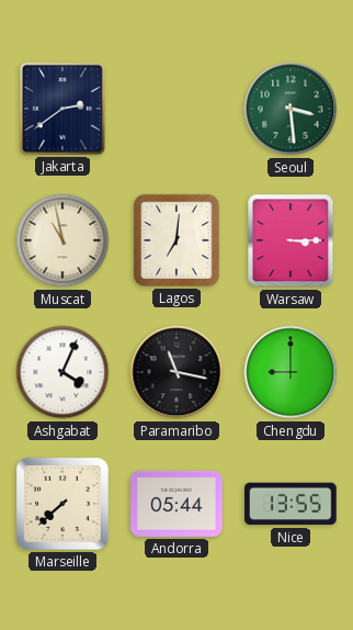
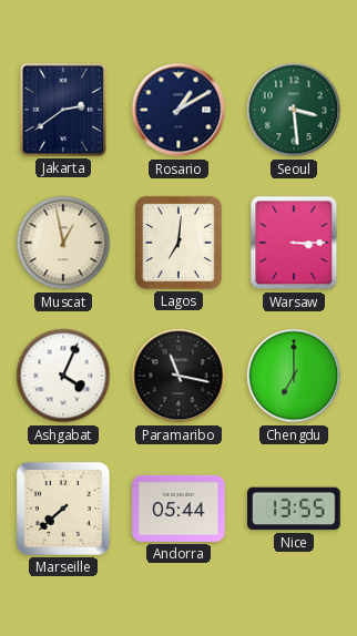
Rosario: none -> 1:10
Muscat: 10:58 -> 12:58
Chengdu: 9:00 -> 7:00
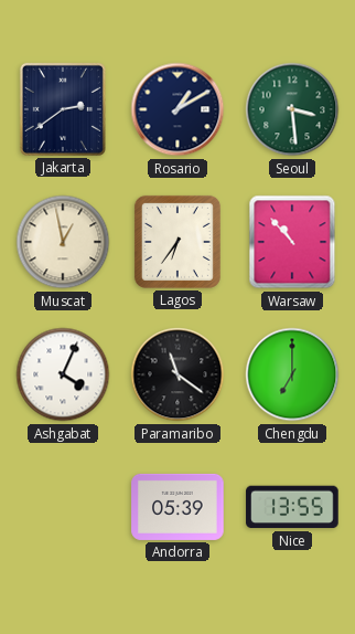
Lagos: 7:01 -> 6:36
Warsaw: 3:15 -> 10:53
Paramaribo: 11:17 -> 11:21
Marseille: 7:38 -> none
Andorra: 05:44 -> 05:39
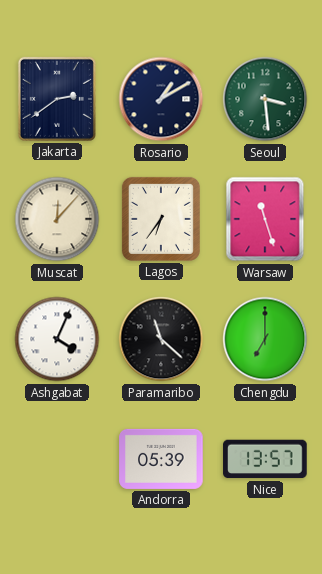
Muscat: 12:58 -> 12:07
Warsaw: 10:53 -> 11:27
Paramaribo: 11:21 -> 11:22
Nice: 13:55 -> 13:57
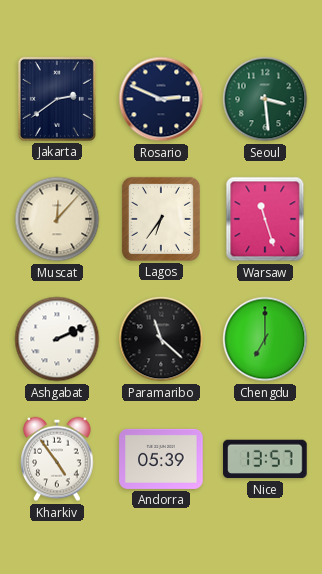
Rosario: 1:10 -> 2:49
Ashgabat: 4:04 -> 2:11
Kharkiv: none -> 4:54
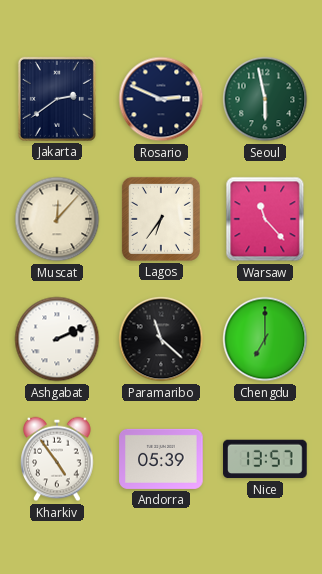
Seoul: 3:29 -> 5:58
Warsaw: 11:27 -> 11:23
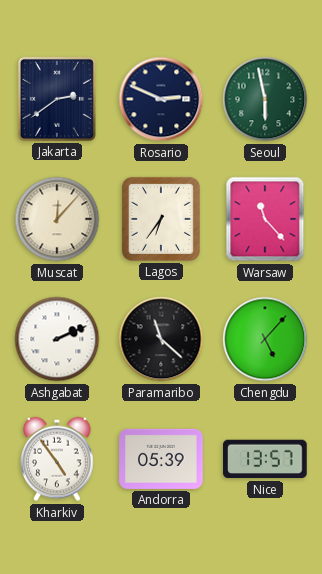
Chengdu: 7:00 -> 5:07
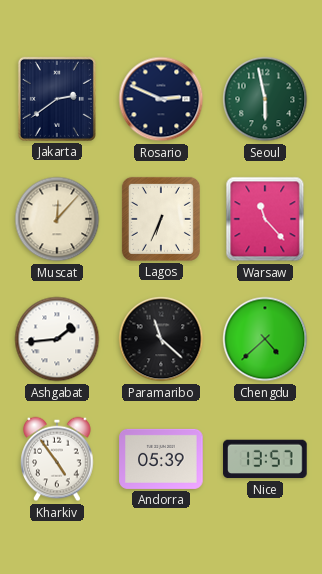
Lagos: 6:36 -> 6:34
Ashgabat: 2:11 -> 1:44
Chengdu: 5:07 -> 4:38
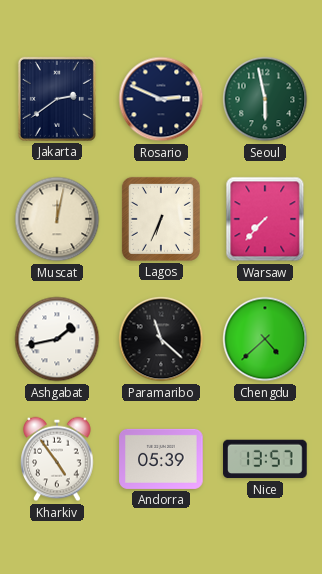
Muscat: 12:07 -> 12:02
Warsaw: 11:23 -> 7:37
Ashgabat: 1:44 -> 1:43
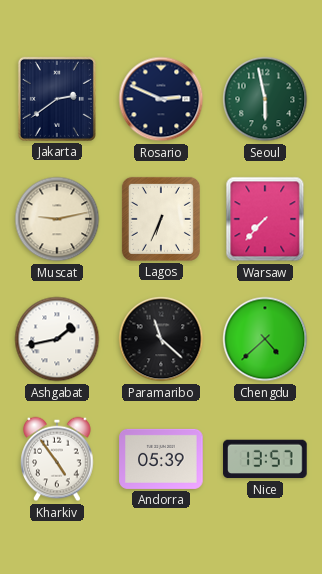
Muscat: 12:02 -> 9:13
